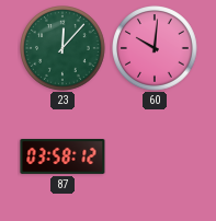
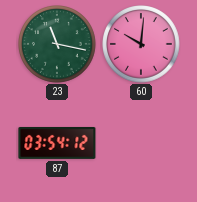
23: 12:07 -> 11:17
87: 03:58 -> 03:54
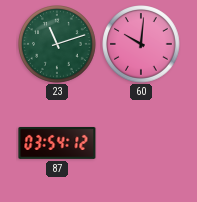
23: 11:17 -> 11:12
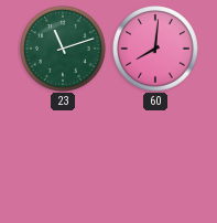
60: 10:01 -> 8:01
87: 03:54 -> none
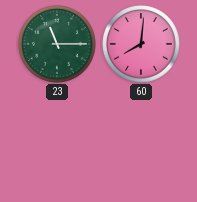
23: 11:12 -> 11:15
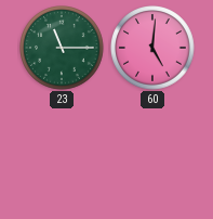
60: 8:01 -> 5:01
